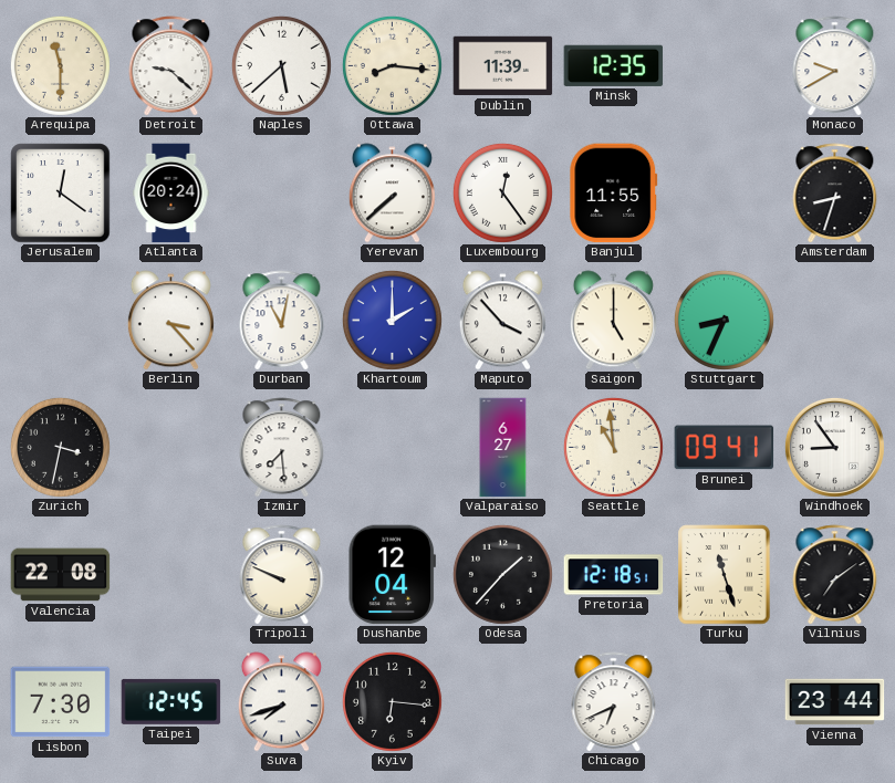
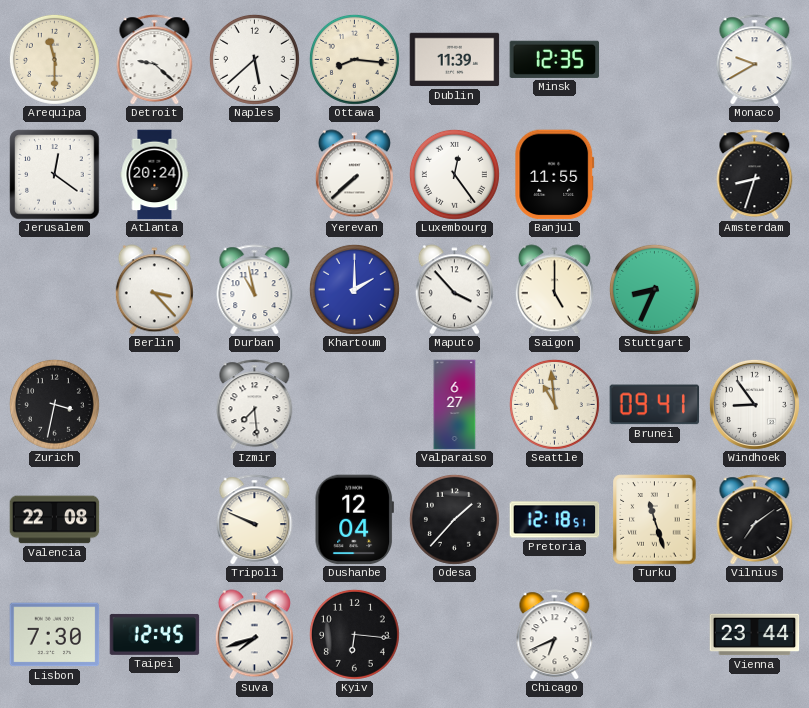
Durban: 11:02 -> 10:58
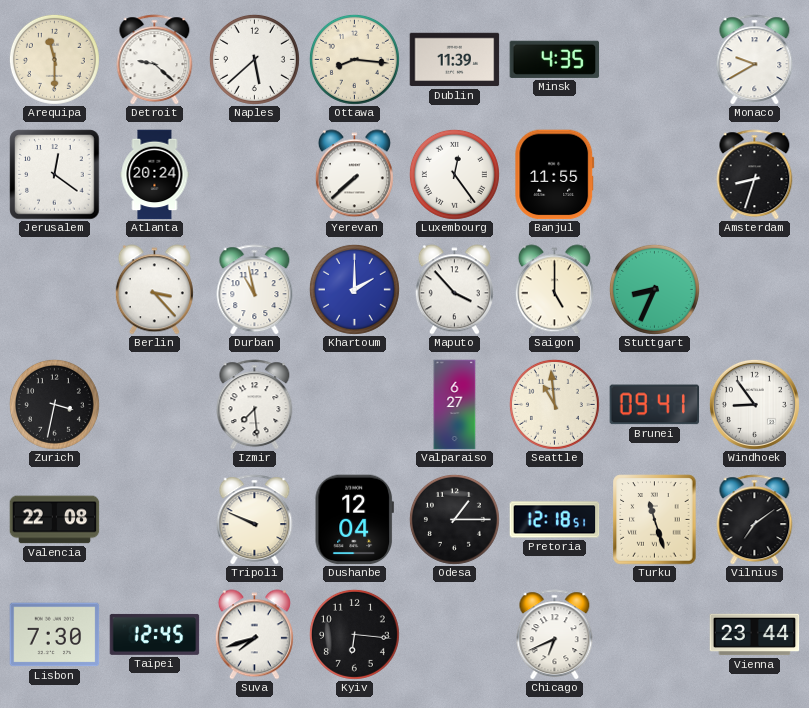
Minsk: 12:35 -> 4:35
Odesa: 1:37 -> 1:15
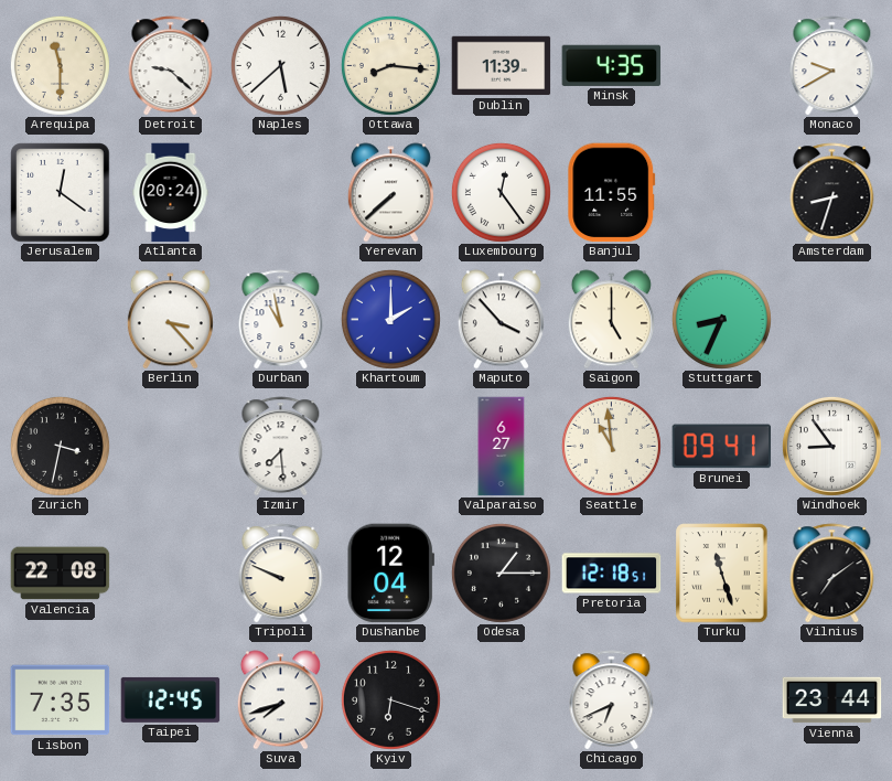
Lisbon: 7:30 -> 7:35
Kyiv: 6:16 -> 6:18
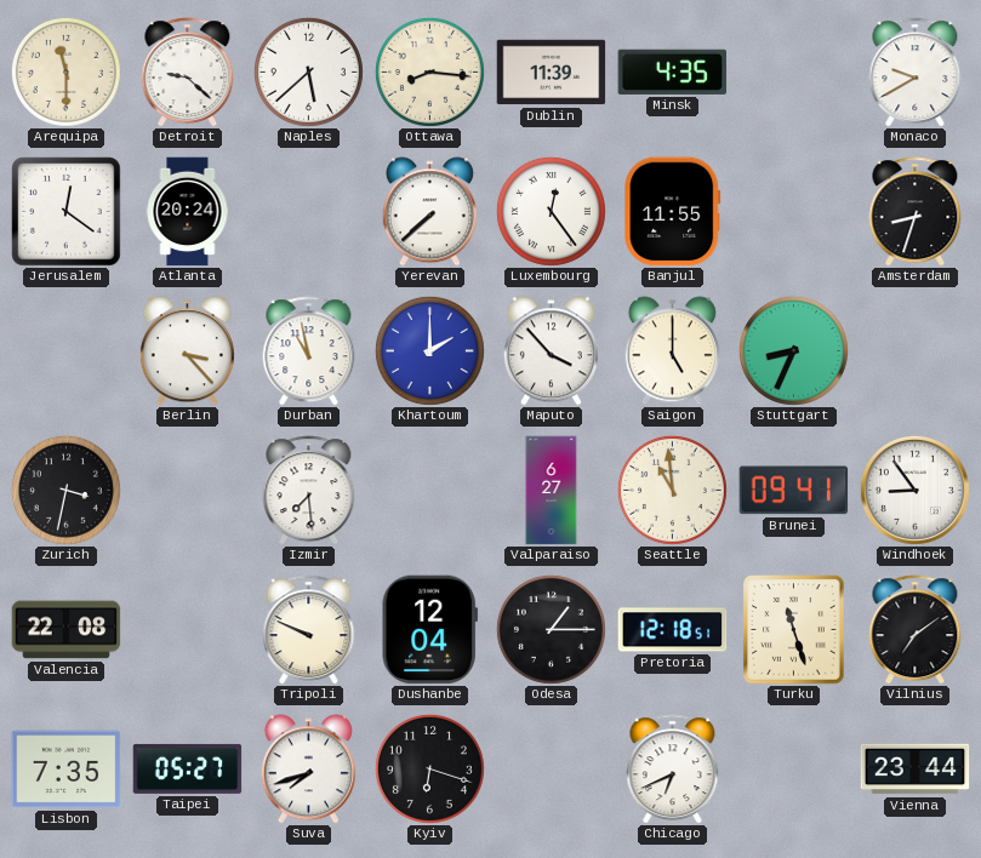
Taipei: 12:45 -> 05:27
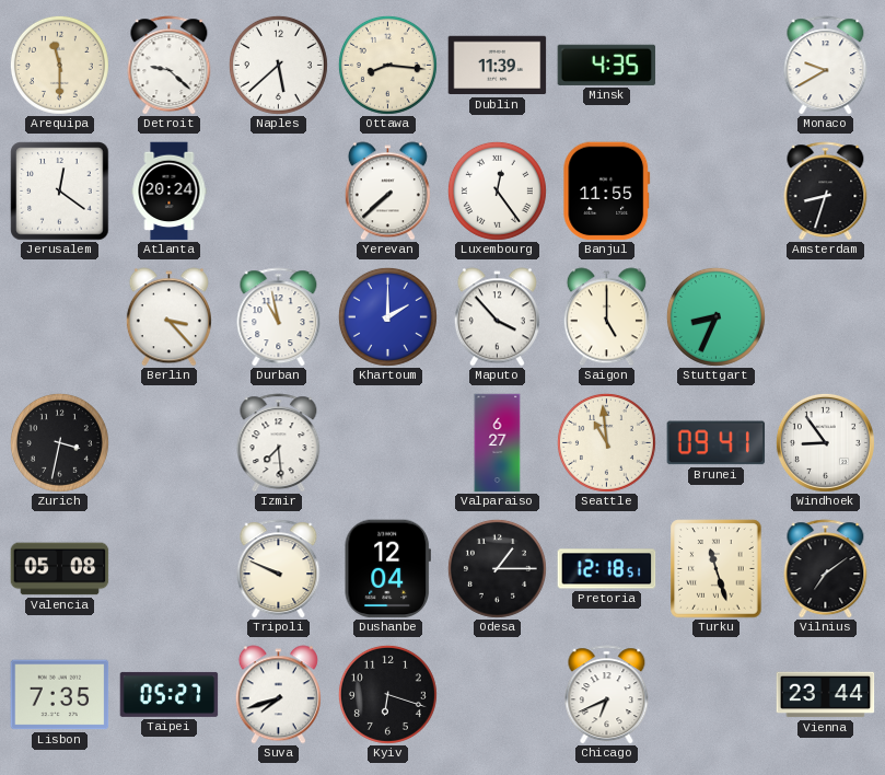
Valencia: 22:08 -> 05:08
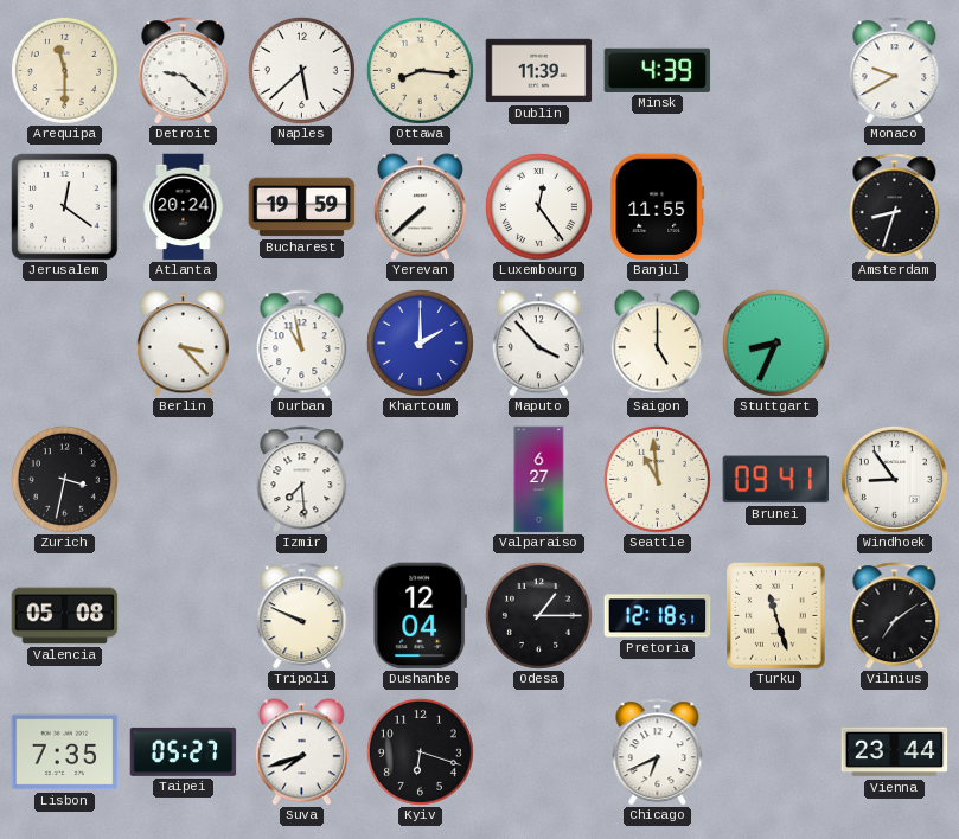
Minsk: 4:35 -> 4:39
Bucharest: none -> 19:59
